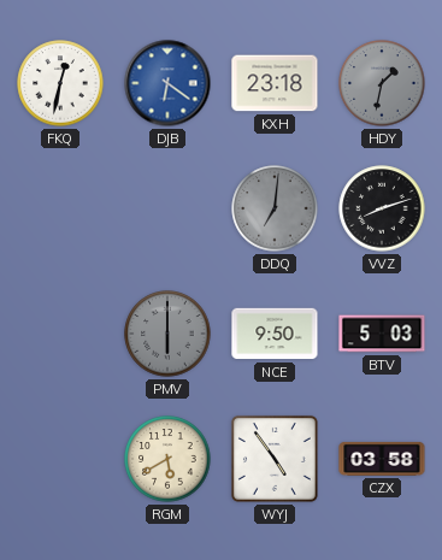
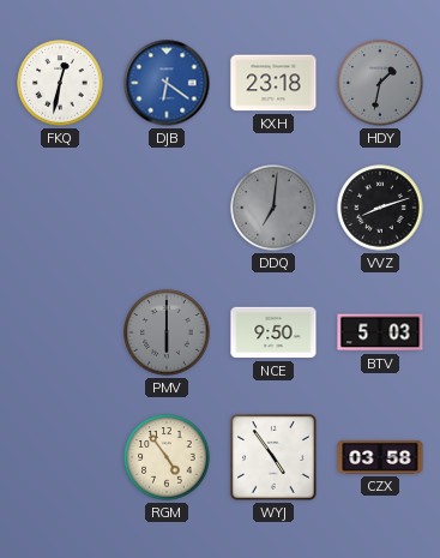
RGM: 5:40 -> 4:54
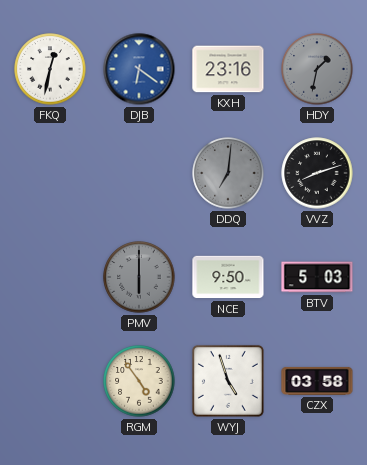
KXH: 23:18 -> 23:16
WYJ: 4:54 -> 4:57
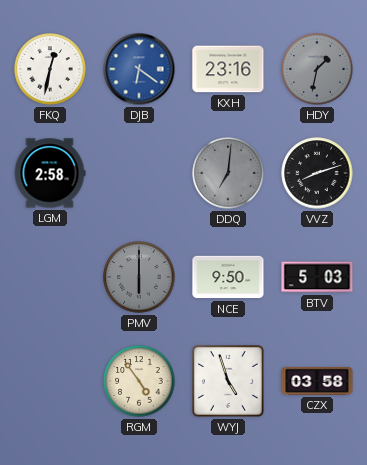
LGM: none -> 2:58
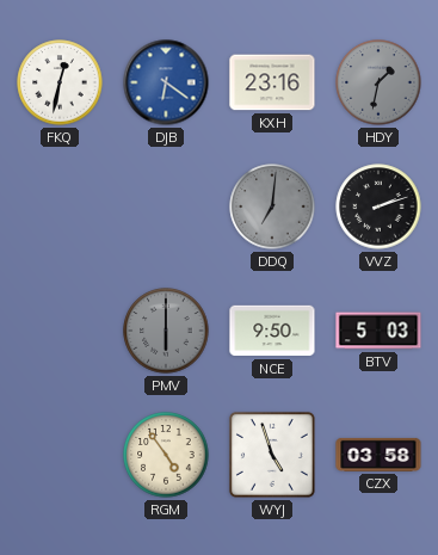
LGM: 2:58 -> none
VVZ: 8:12 -> 2:12
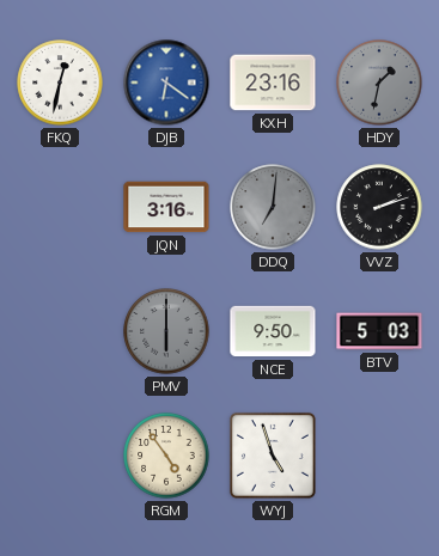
JQN: none -> 3:16
CZX: 03:58 -> none
